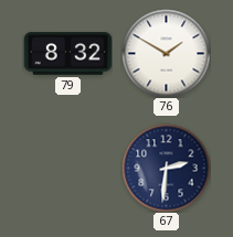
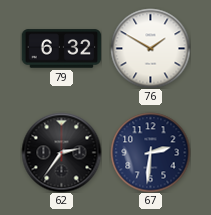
79: 8:32 -> 6:32
62: none -> 2:36
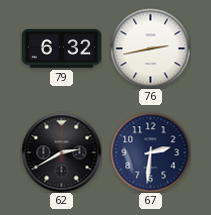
76: 1:50 -> 2:43
62: 2:36 -> 2:40
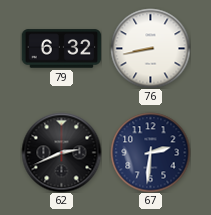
76: 2:43 -> 8:43
62: 2:40 -> 2:41
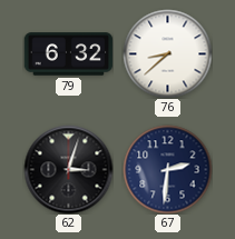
76: 8:43 -> 8:38
62: 2:41 -> 3:03
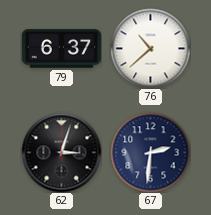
79: 6:32 -> 6:37
76: 8:38 -> 10:38
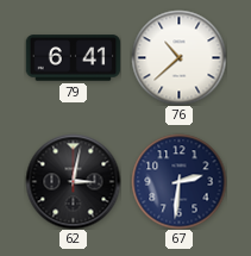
79: 6:37 -> 6:41
62: 3:03 -> 3:02
